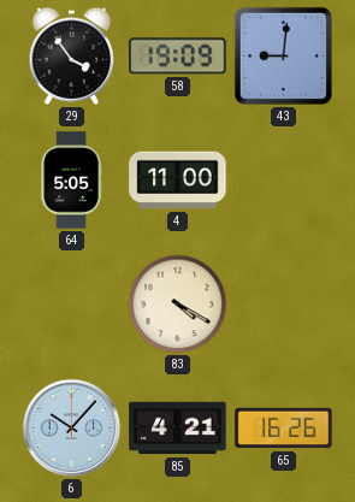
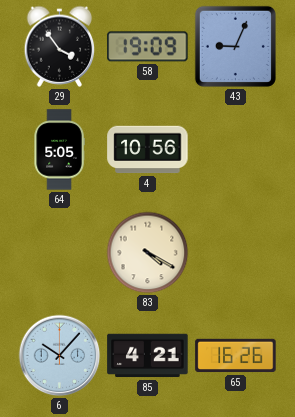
43: 9:01 -> 9:04
4: 11:00 -> 10:56
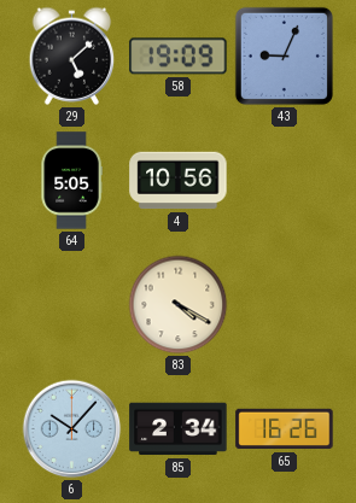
29: 3:54 -> 5:08
85: 4:21 -> 2:34
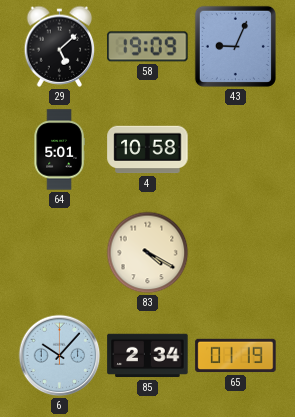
64: 5:05 -> 5:01
4: 10:56 -> 10:58
65: 16:26 -> 01:19
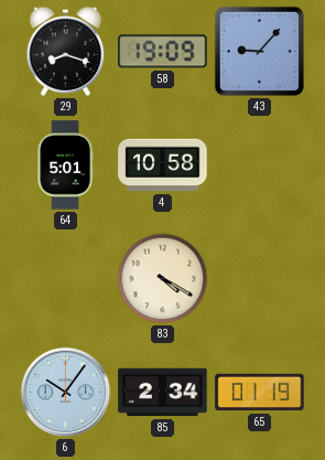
29: 5:08 -> 8:18
43: 9:04 -> 9:07
6: 10:07 -> 10:06
